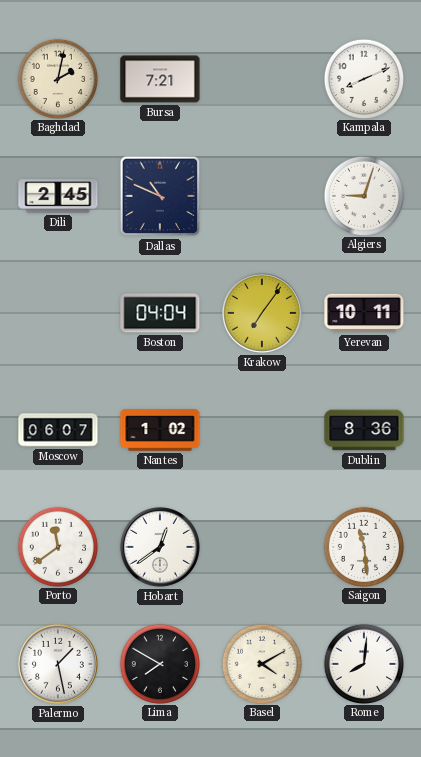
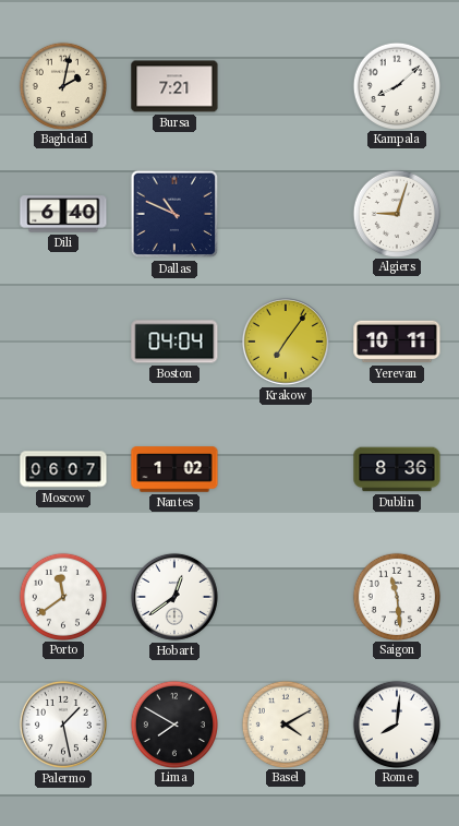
Kampala: 8:11 -> 8:08
Dili: 2:45 -> 6:40
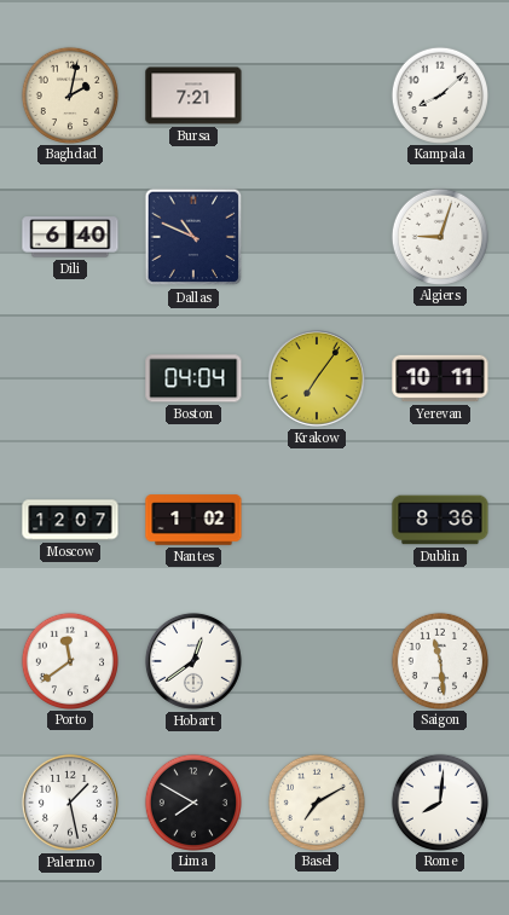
Moscow: 06:07 -> 12:07
Basel: 4:10 -> 7:10
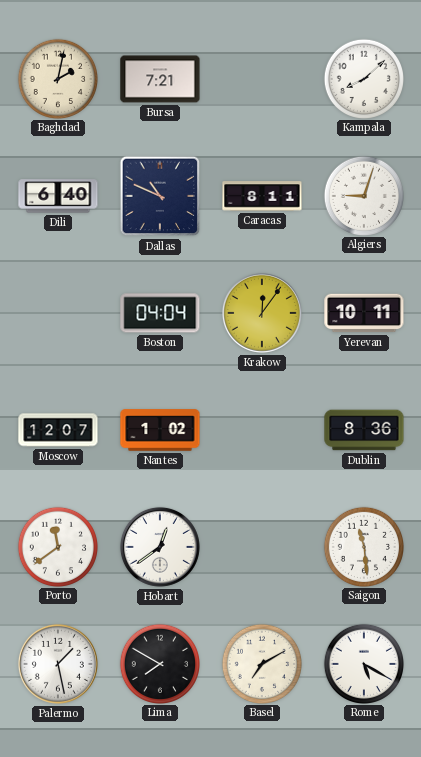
Caracas: none -> 8:11
Krakow: 7:06 -> 12:06
Rome: 8:01 -> 5:20
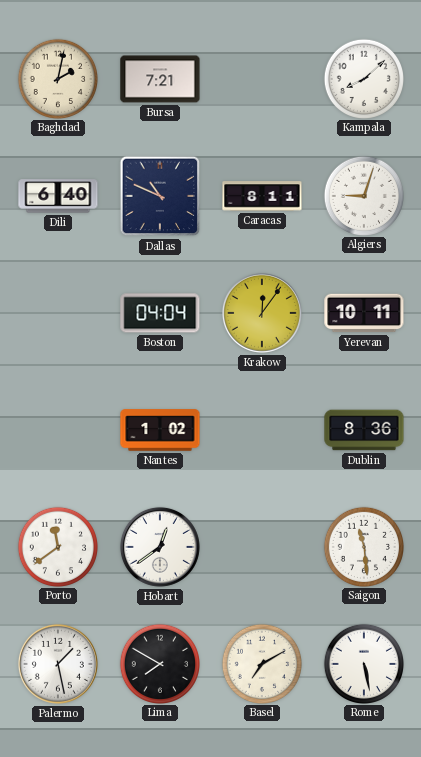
Moscow: 12:07 -> none
Rome: 5:20 -> 5:28
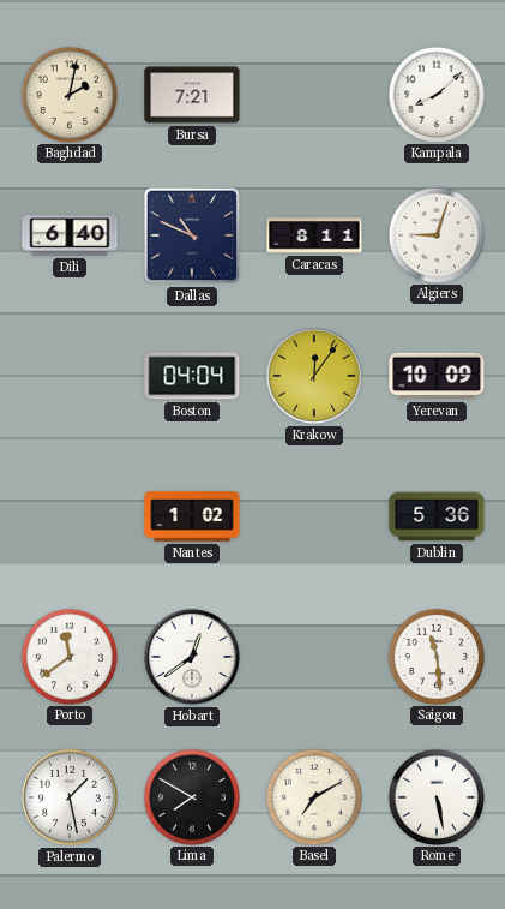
Yerevan: 10:11 -> 10:09
Dublin: 8:36 -> 5:36
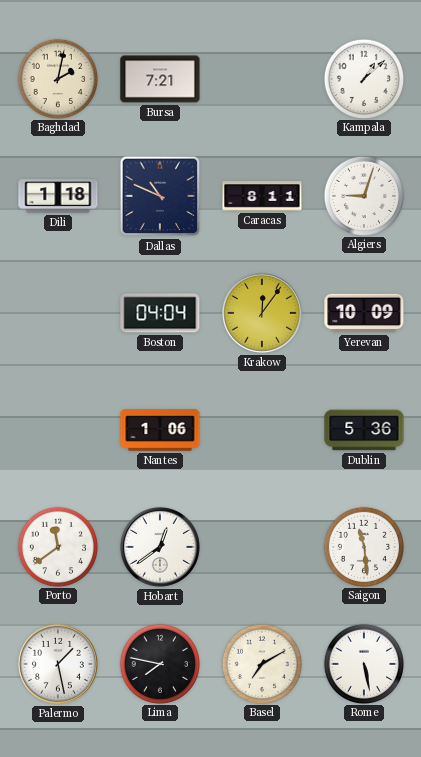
Kampala: 8:08 -> 1:08
Dili: 6:40 -> 1:18
Nantes: 1:02 -> 1:06
Lima: 7:50 -> 7:47
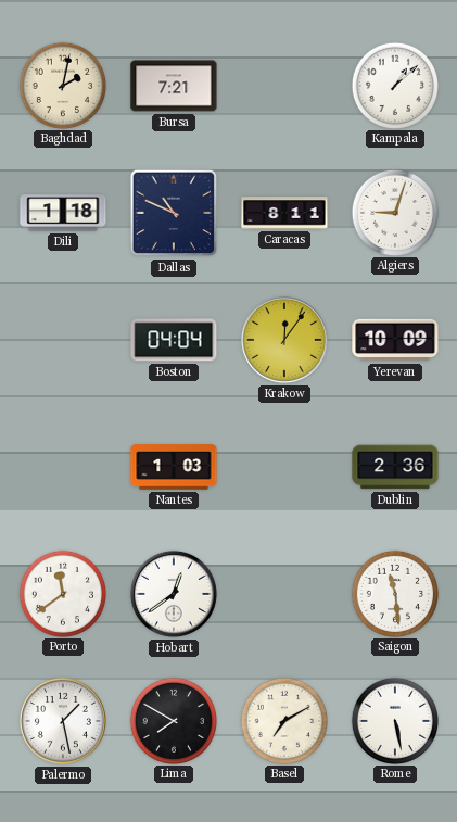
Nantes: 1:06 -> 1:03
Dublin: 5:36 -> 2:36
Lima: 7:47 -> 7:50
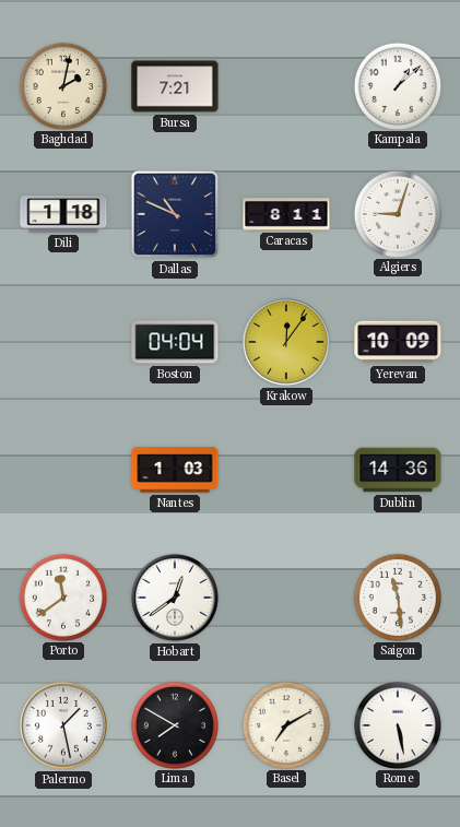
Dublin: 2:36 -> 14:36
